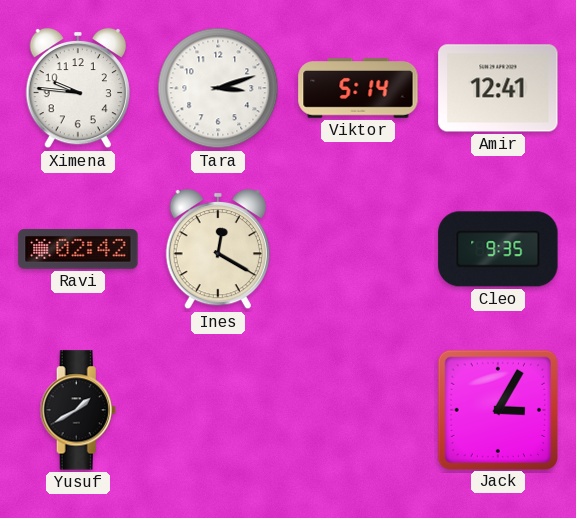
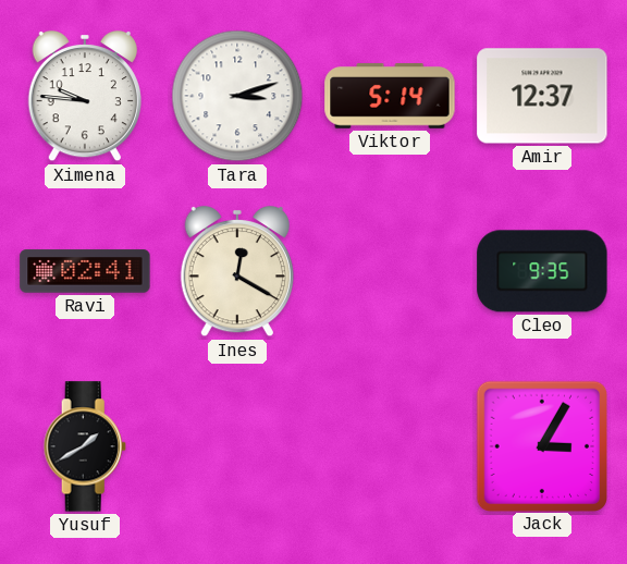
Amir: 12:41 -> 12:37
Ravi: 02:42 -> 02:41
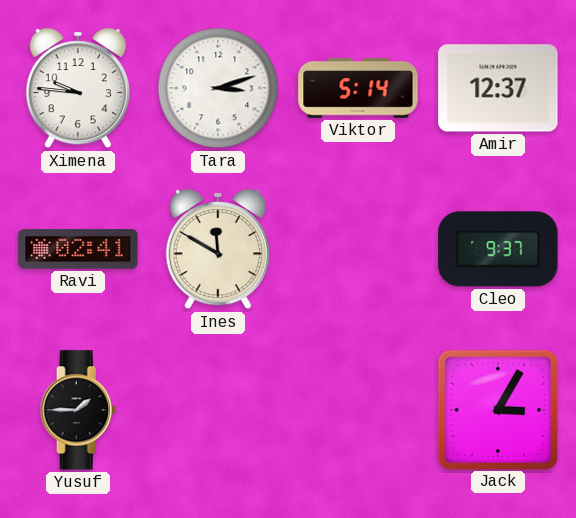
Ines: 12:20 -> 11:50
Cleo: 9:35 -> 9:37
Yusuf: 1:40 -> 1:45
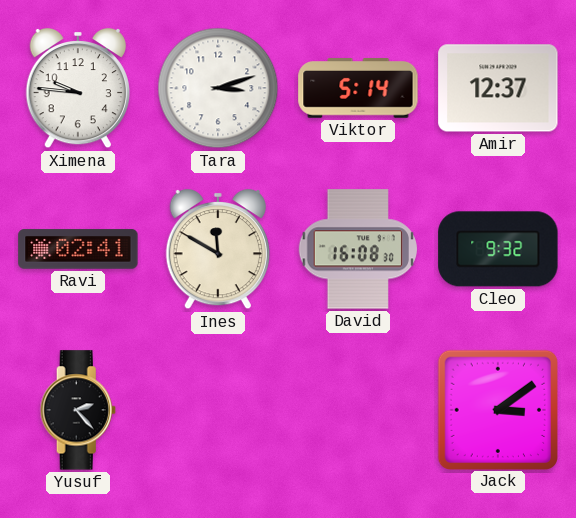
David: none -> 16:08
Cleo: 9:37 -> 9:32
Yusuf: 1:45 -> 2:23
Jack: 3:05 -> 3:09
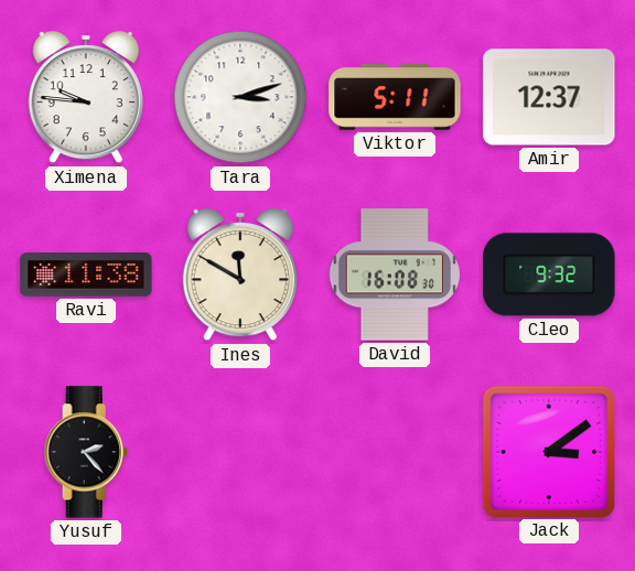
Viktor: 5:14 -> 5:11
Ravi: 02:41 -> 11:38
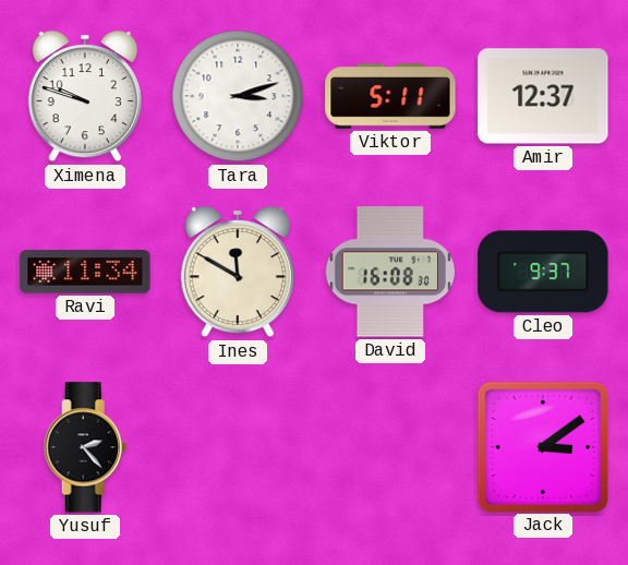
Ximena: 9:46 -> 9:48
Ravi: 11:38 -> 11:34
Cleo: 9:32 -> 9:37
